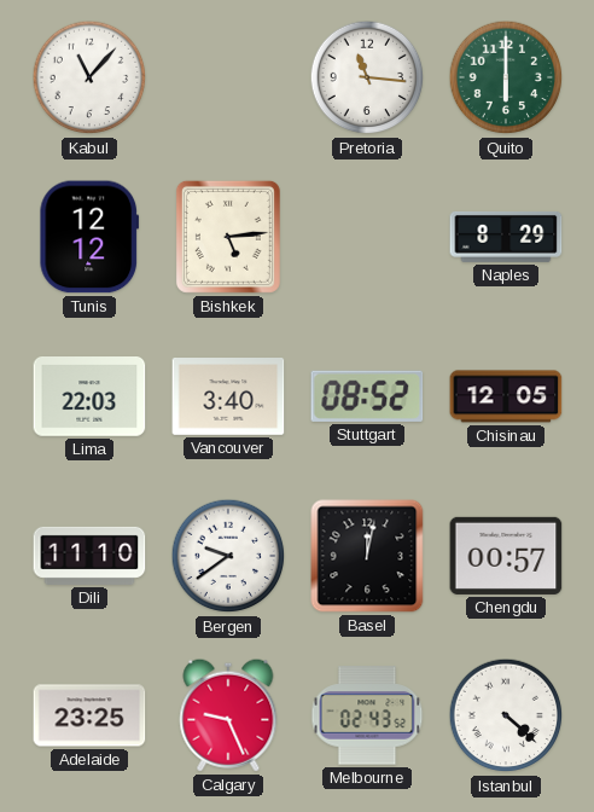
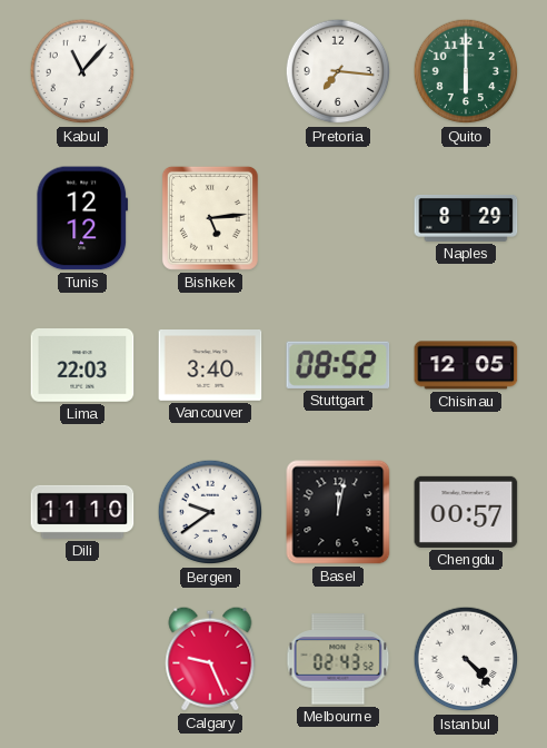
Pretoria: 11:16 -> 7:16
Adelaide: 23:25 -> none
Istanbul: 4:22 -> 4:23
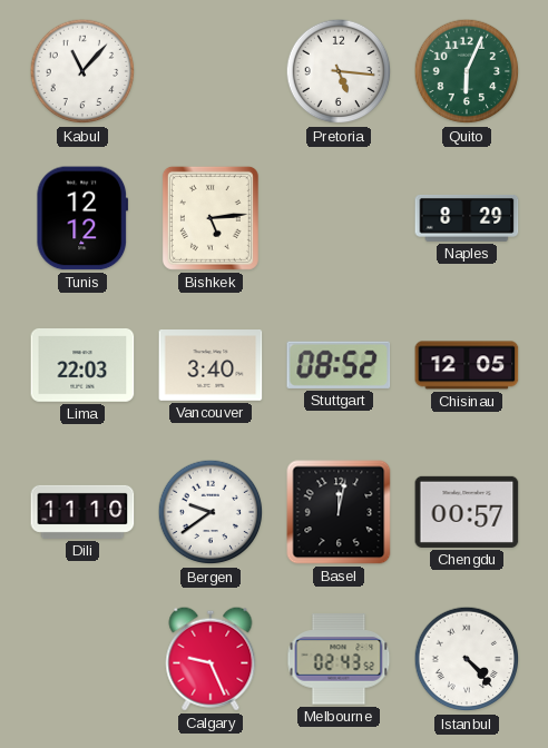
Pretoria: 7:16 -> 5:16
Quito: 6:00 -> 6:04
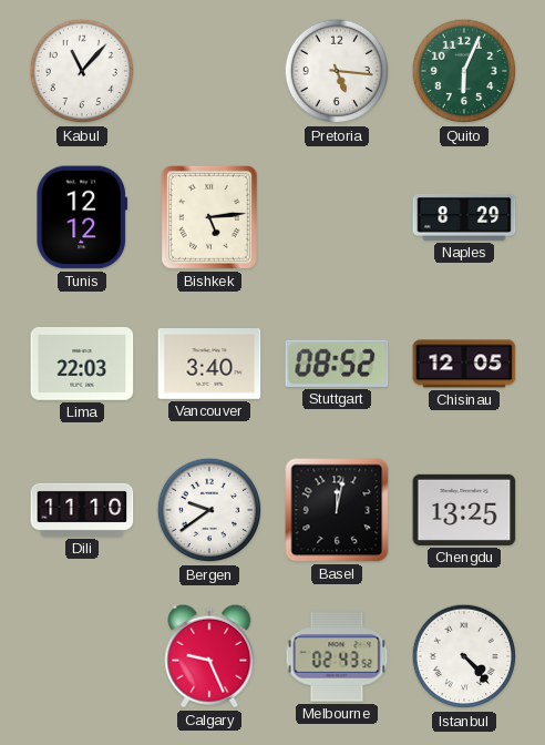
Chengdu: 00:57 -> 13:25
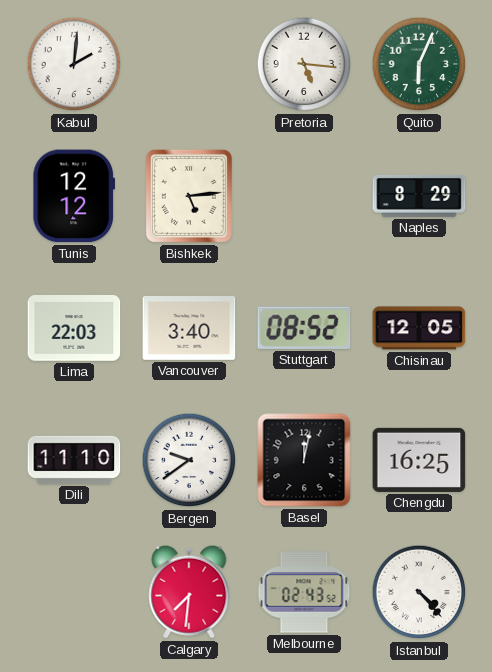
Kabul: 11:07 -> 2:01
Chengdu: 13:25 -> 16:25
Calgary: 9:26 -> 7:31
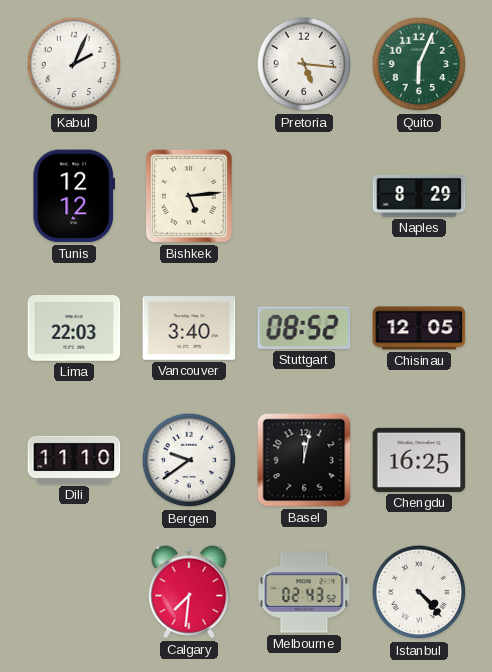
Kabul: 2:01 -> 2:04
